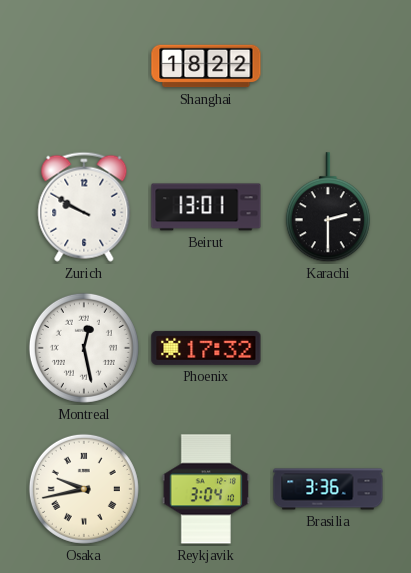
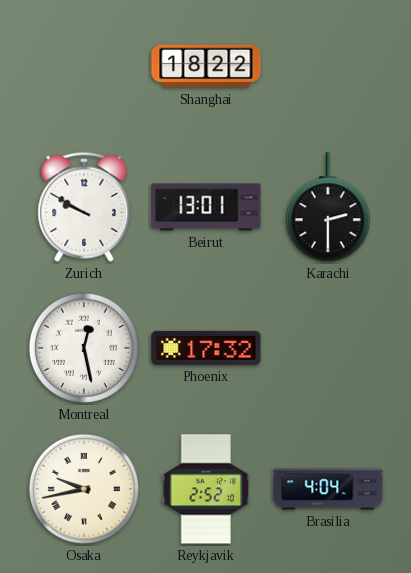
Reykjavik: 3:04 -> 2:52
Brasilia: 3:36 -> 4:04
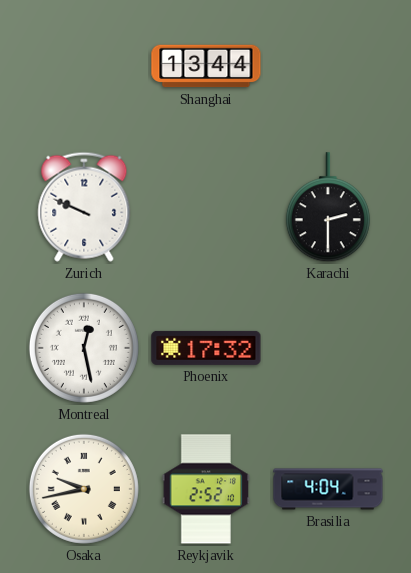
Shanghai: 18:22 -> 13:44
Zurich: 9:50 -> 9:49
Beirut: 13:01 -> none
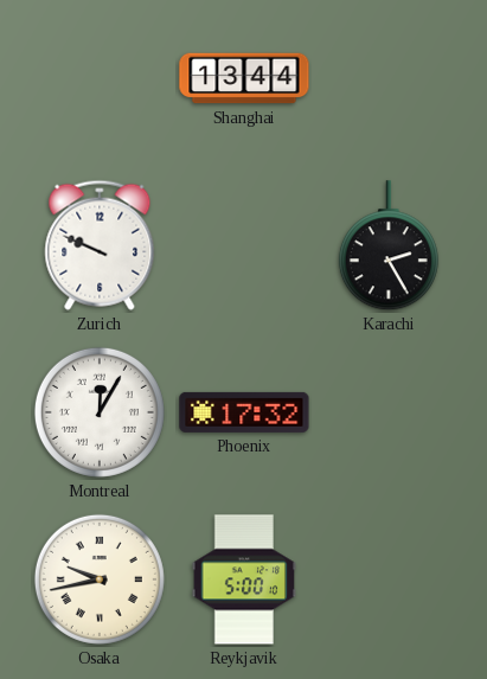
Karachi: 2:30 -> 2:25
Montreal: 12:28 -> 12:05
Reykjavik: 2:52 -> 5:00
Brasilia: 4:04 -> none
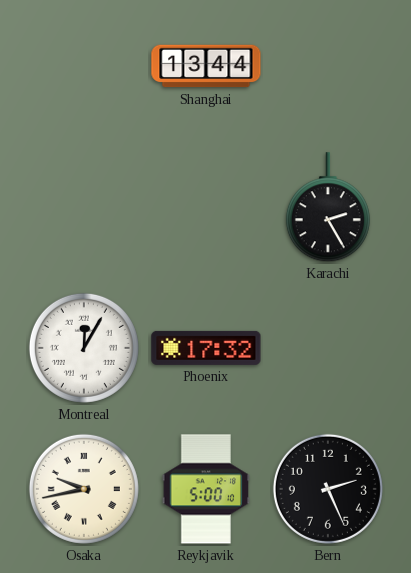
Zurich: 9:49 -> none
Bern: none -> 2:26
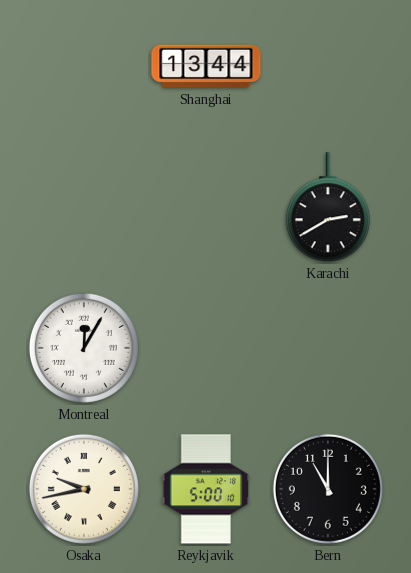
Karachi: 2:25 -> 2:40
Phoenix: 17:32 -> none
Bern: 2:26 -> 11:00
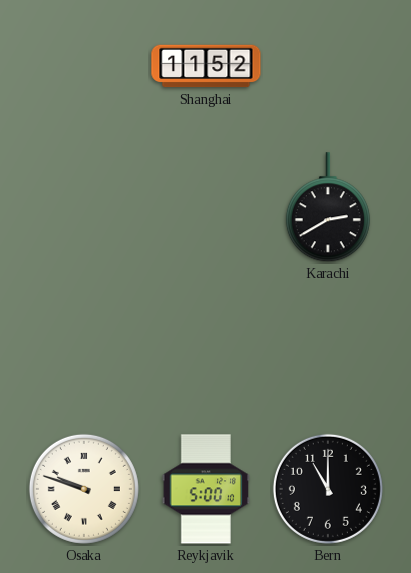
Shanghai: 13:44 -> 11:52
Montreal: 12:05 -> none
Osaka: 9:43 -> 9:48
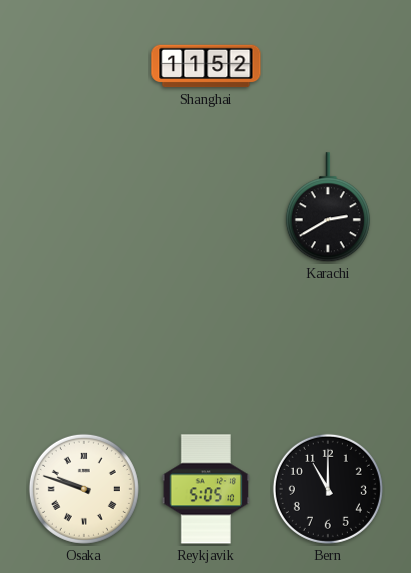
Reykjavik: 5:00 -> 5:05
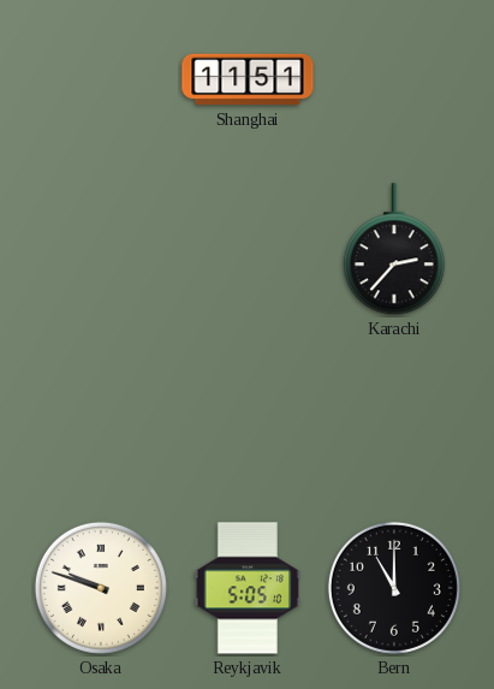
Shanghai: 11:52 -> 11:51
Karachi: 2:40 -> 2:37
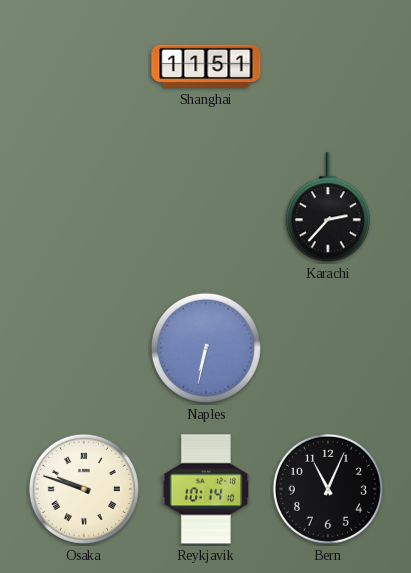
Naples: none -> 6:32
Reykjavik: 5:05 -> 10:14
Bern: 11:00 -> 11:04
